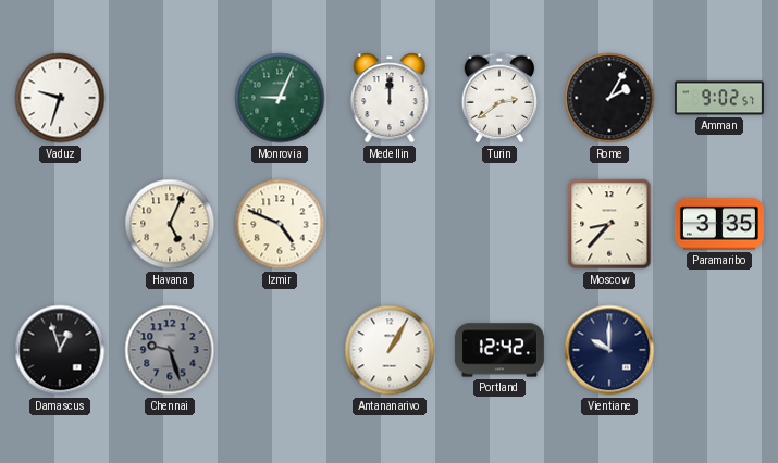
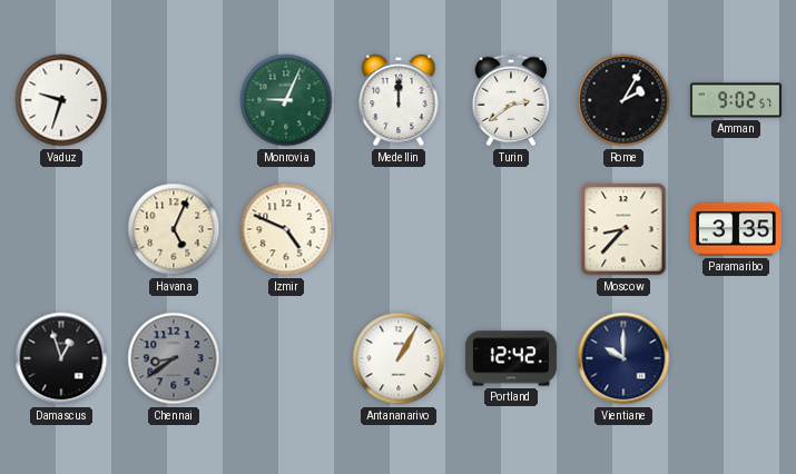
Chennai: 9:27 -> 8:39
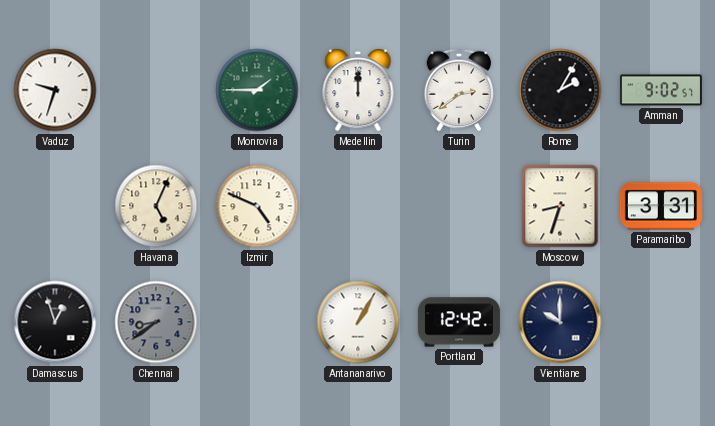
Monrovia: 9:04 -> 1:45
Moscow: 8:37 -> 8:33
Paramaribo: 3:35 -> 3:31
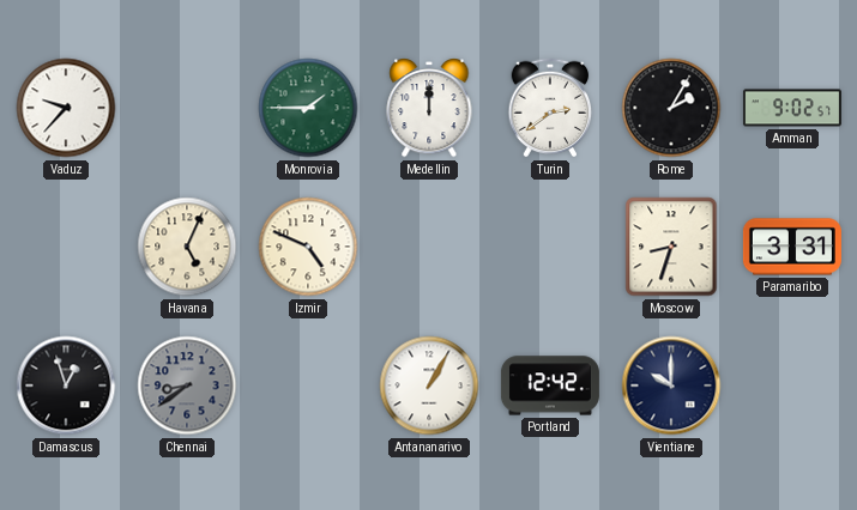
Vaduz: 9:33 -> 9:37
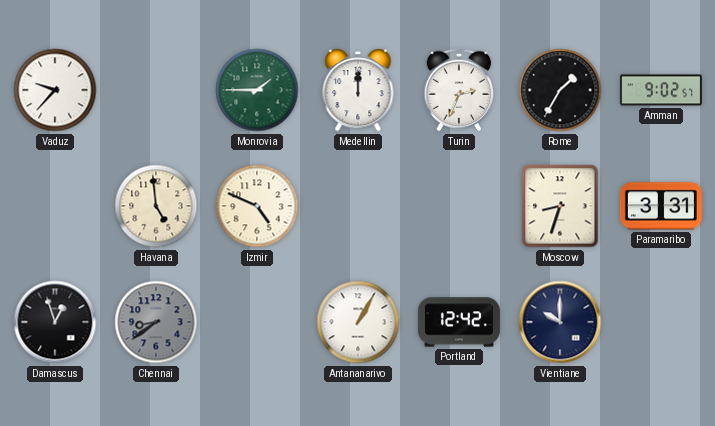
Turin: 2:39 -> 2:34
Rome: 2:05 -> 1:35
Havana: 5:04 -> 4:59
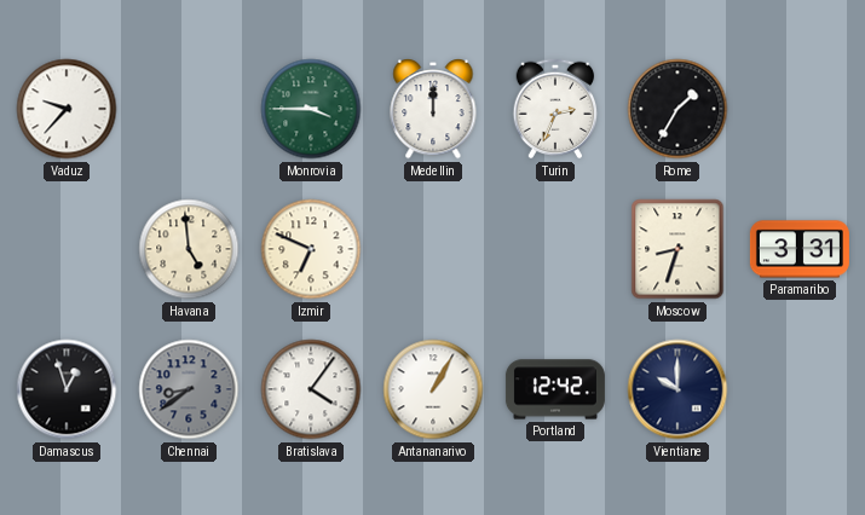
Monrovia: 1:45 -> 3:45
Amman: 9:02 -> none
Izmir: 4:49 -> 6:49
Bratislava: none -> 4:06
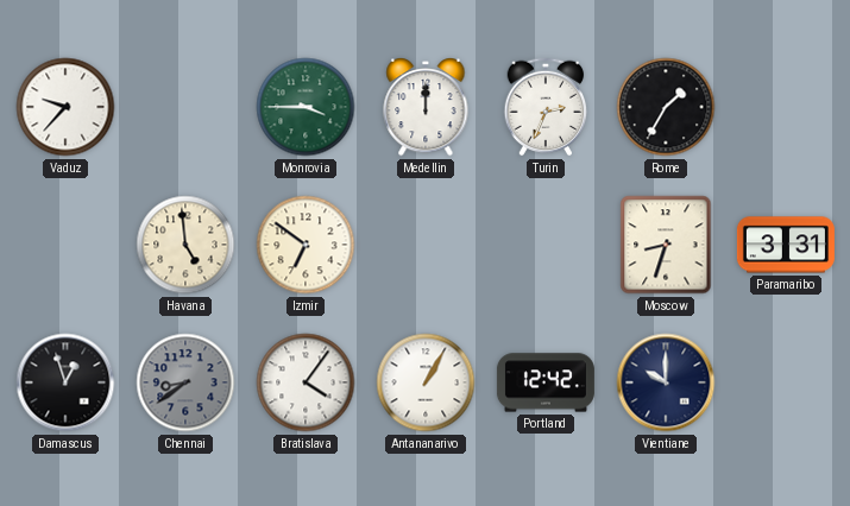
Izmir: 6:49 -> 6:51
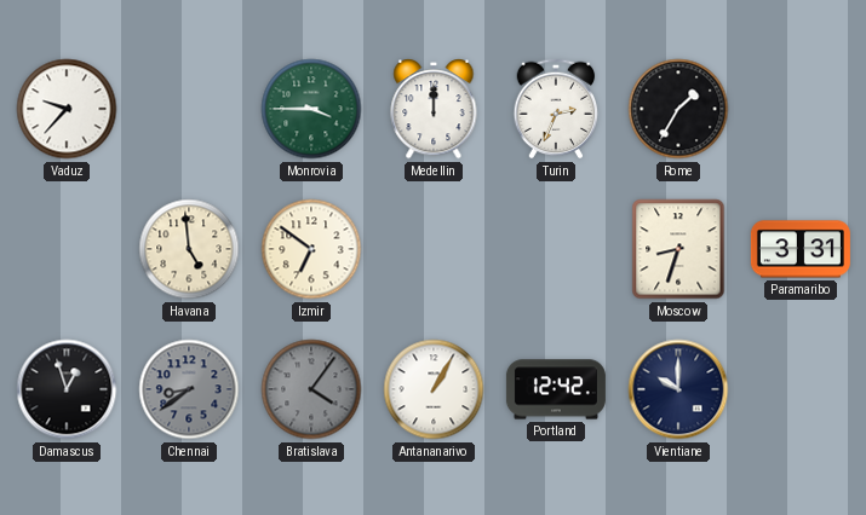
Bratislava dial: white -> grey
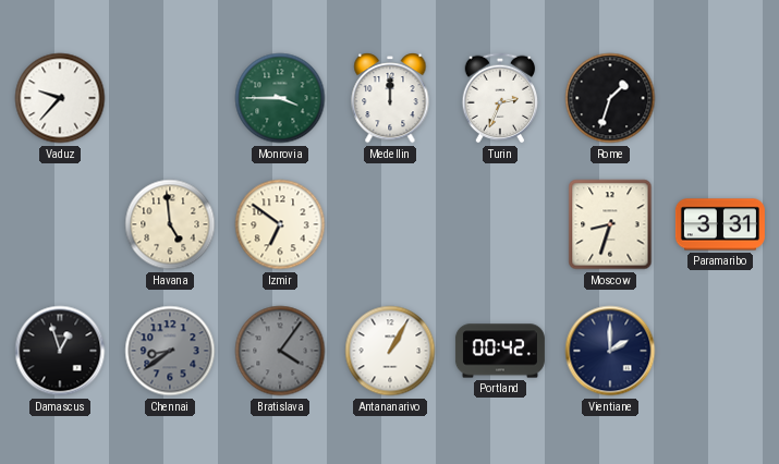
Rome: 1:35 -> 1:33
Portland: 12:42 -> 00:42
Vientiane: 10:00 -> 2:00
